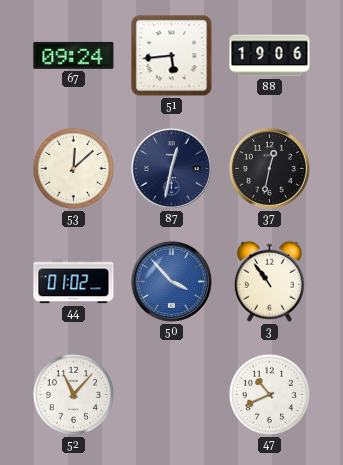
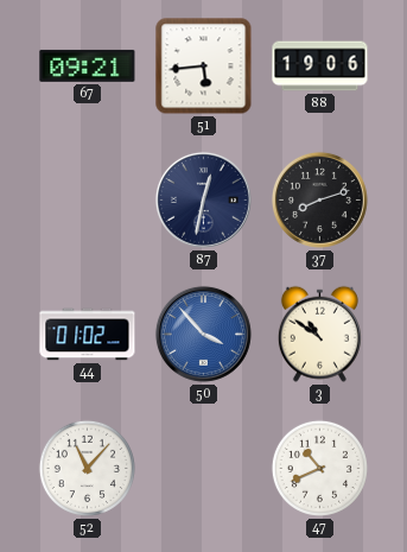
67: 09:24 -> 09:21
53: 12:08 -> none
37: 12:32 -> 8:12
3: 10:54 -> 10:51
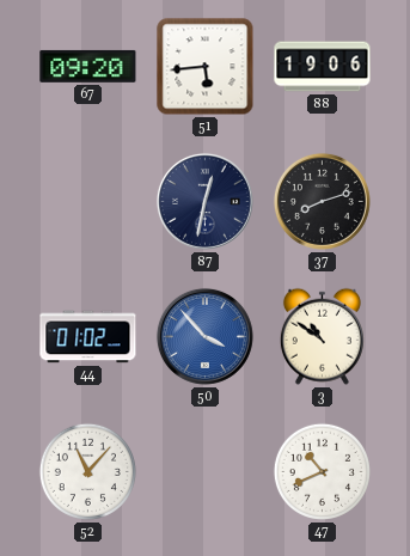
67: 09:21 -> 09:20
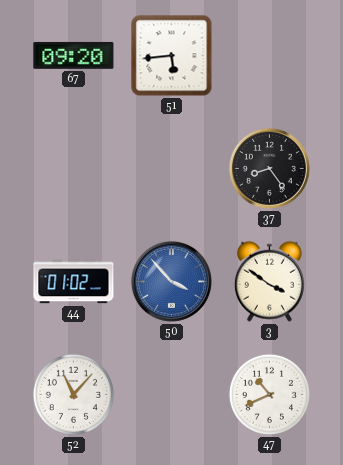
88: 19:06 -> none
87: 12:32 -> none
37: 8:12 -> 8:24
3: 10:51 -> 3:51
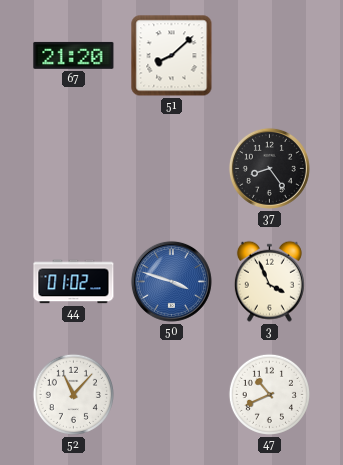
67: 09:20 -> 21:20
51: 5:44 -> 8:08
50: 3:53 -> 3:48
3: 3:51 -> 3:56
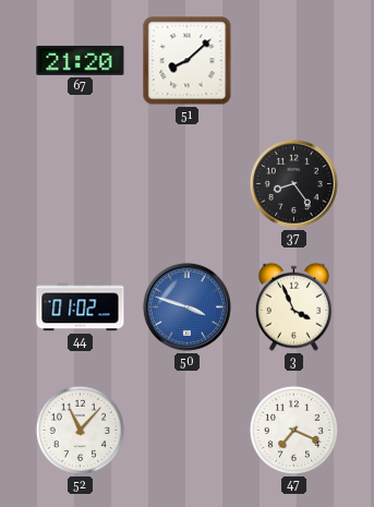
47: 10:41 -> 7:19
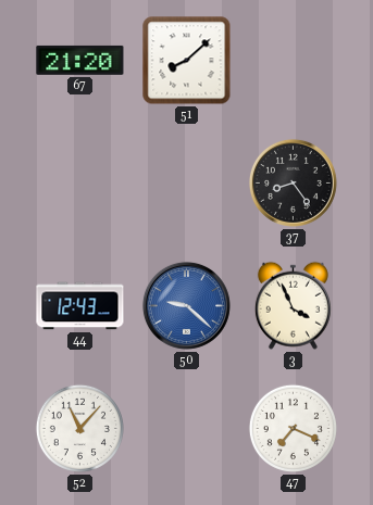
44: 01:02 -> 12:43
50: 3:48 -> 9:22
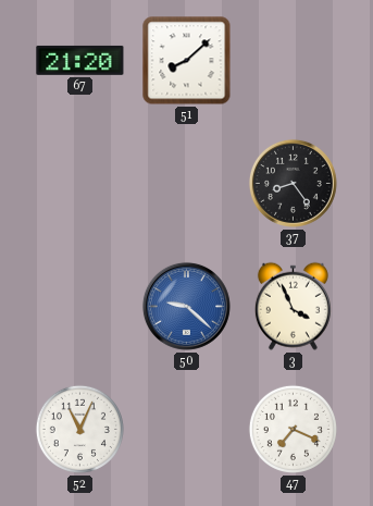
44: 12:43 -> none
52: 11:07 -> 11:04
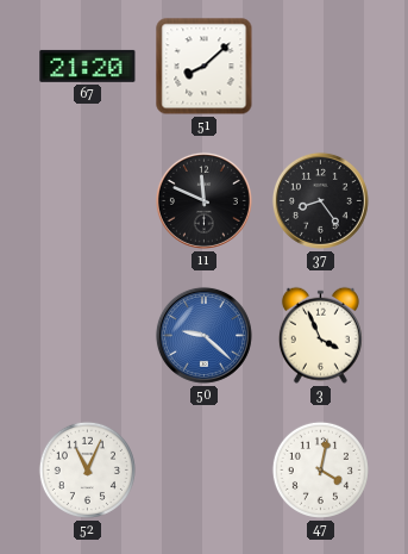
11: none -> 11:49
47: 7:19 -> 4:02
